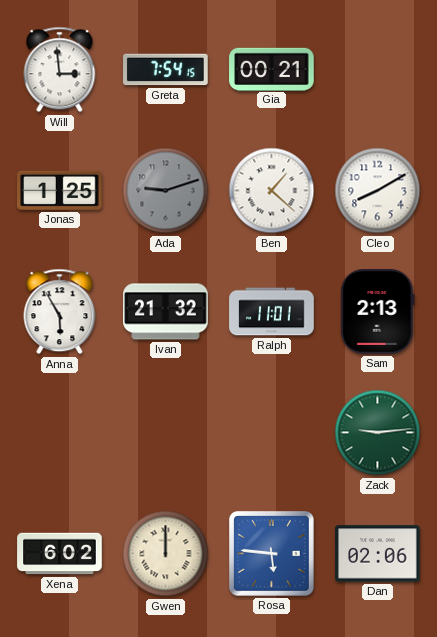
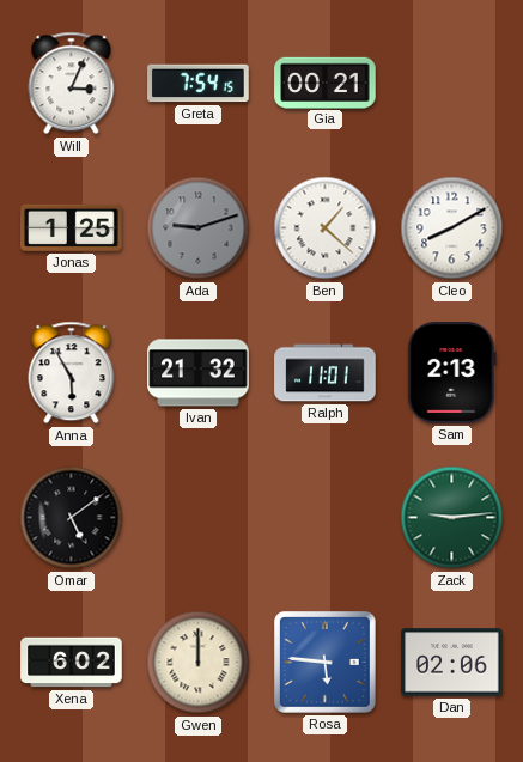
Will: 2:59 -> 3:04
Omar: none -> 5:09
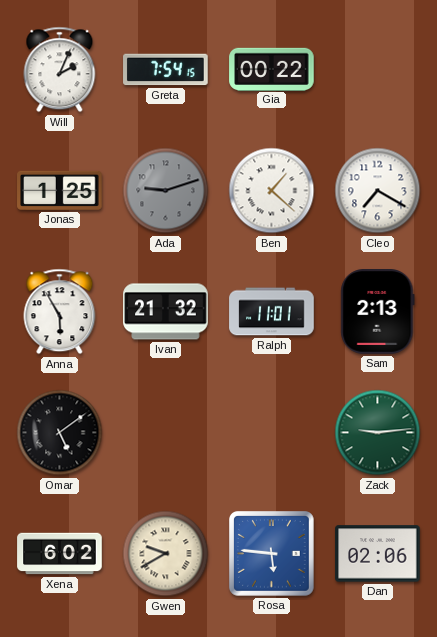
Will: 3:04 -> 2:04
Gia: 00:21 -> 00:22
Cleo: 8:10 -> 7:20
Gwen: 12:00 -> 9:40
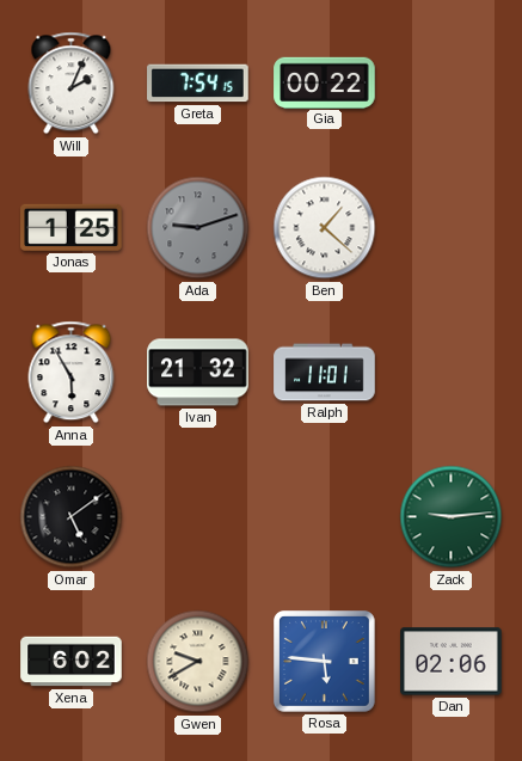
Cleo: 7:20 -> none
Sam: 2:13 -> none
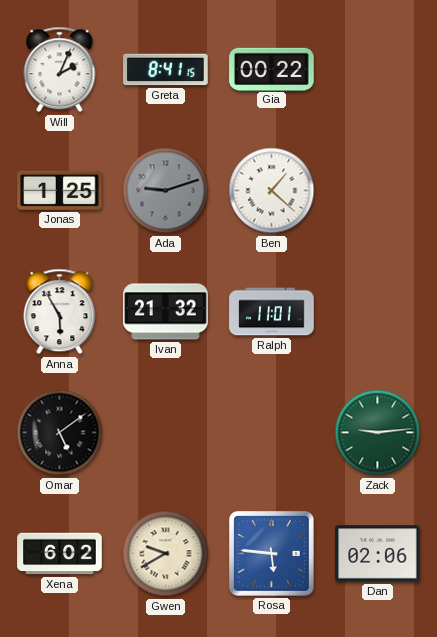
Greta: 7:54 -> 8:41
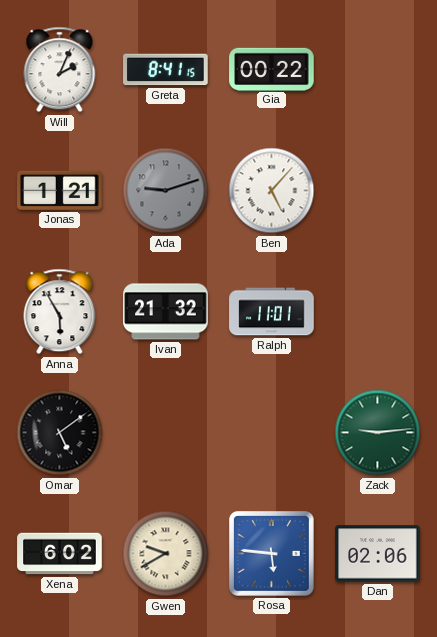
Jonas: 1:25 -> 1:21
Ben: 1:22 -> 5:07
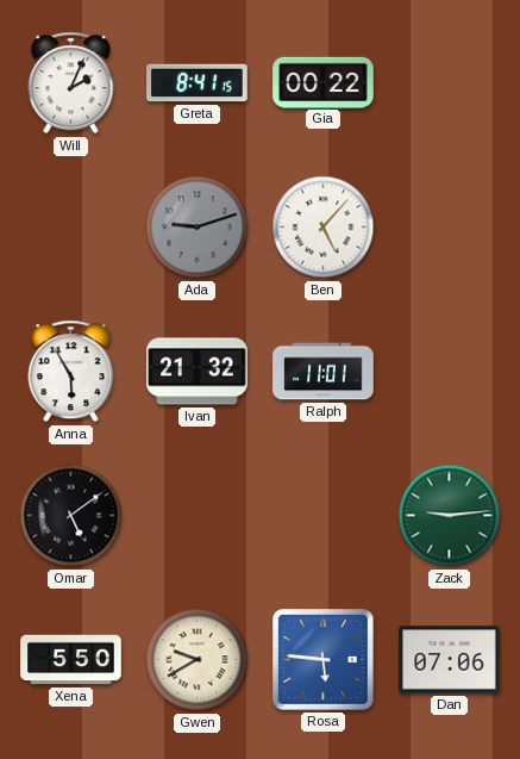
Jonas: 1:21 -> none
Xena: 6:02 -> 5:50
Dan: 02:06 -> 07:06
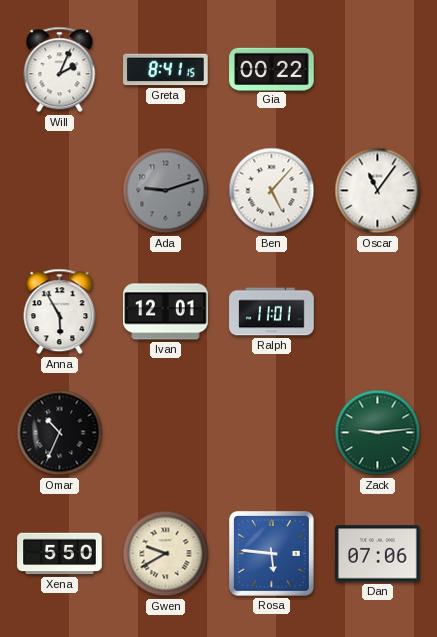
Oscar: none -> 11:06
Ivan: 21:32 -> 12:01
Omar: 5:09 -> 10:34
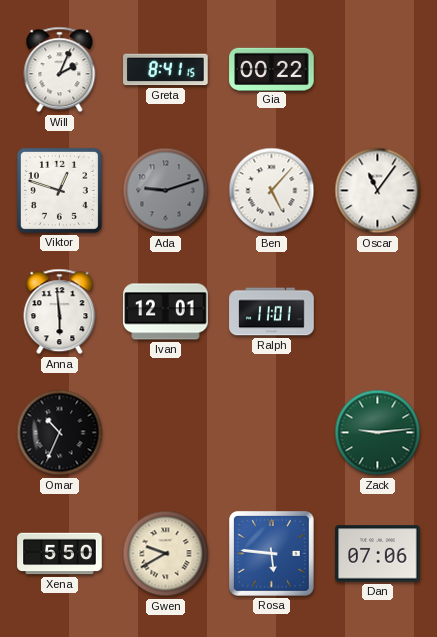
Viktor: none -> 12:48
Anna: 5:55 -> 5:59
